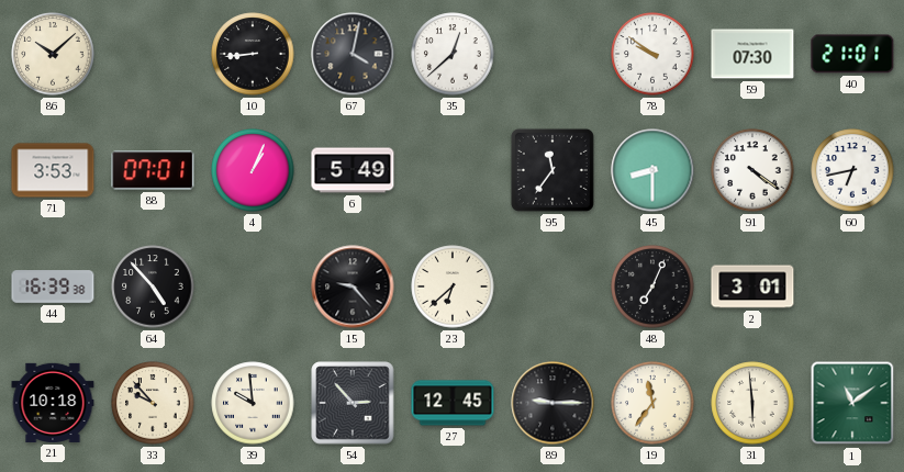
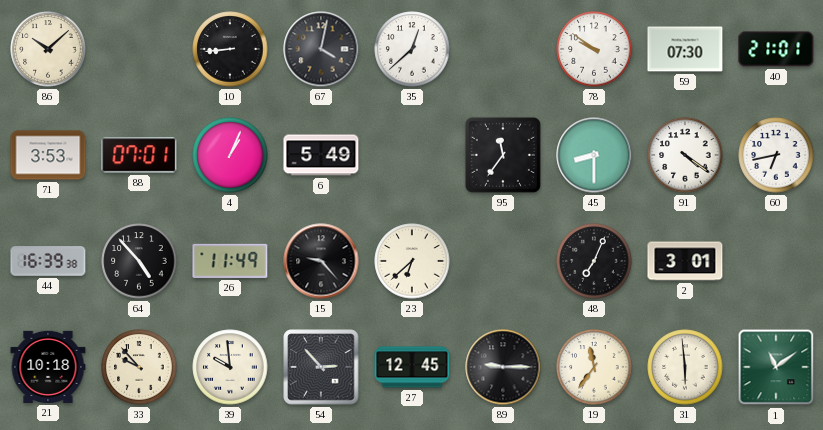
26: none -> 11:49
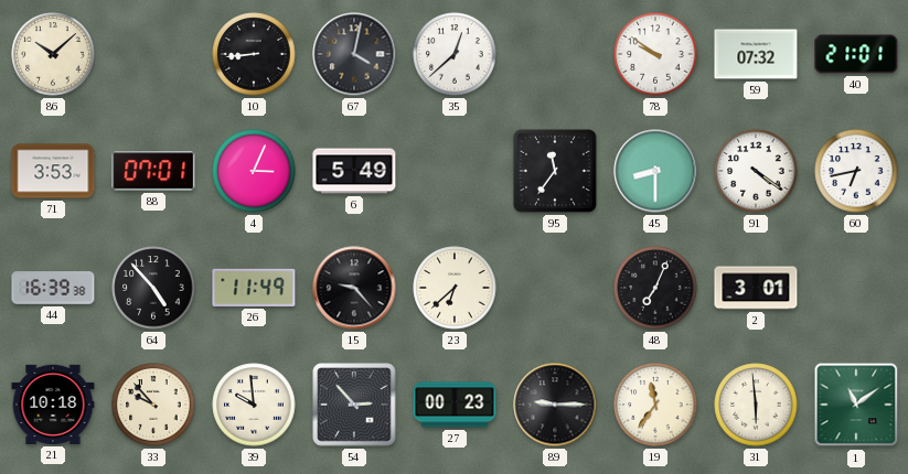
59: 07:30 -> 07:32
4: 1:04 -> 3:04
27: 12:45 -> 00:23
